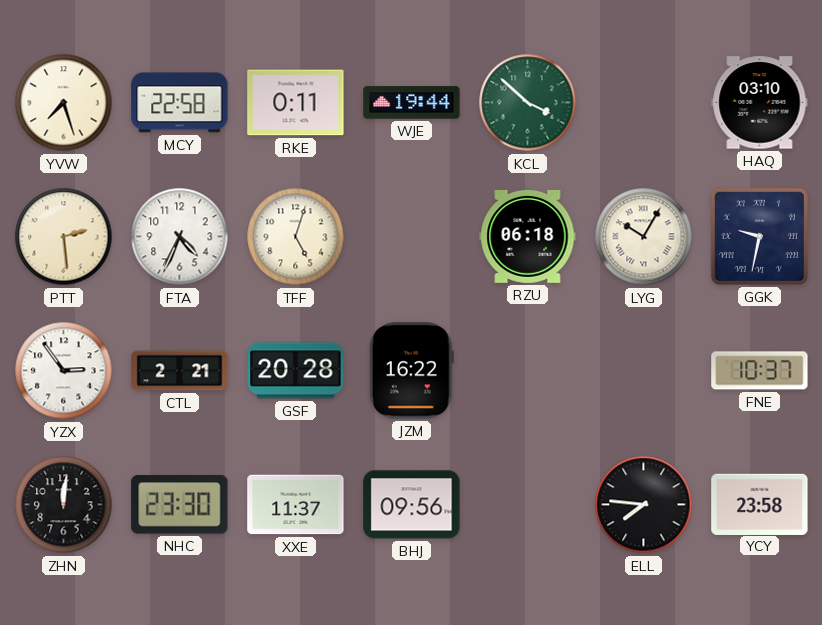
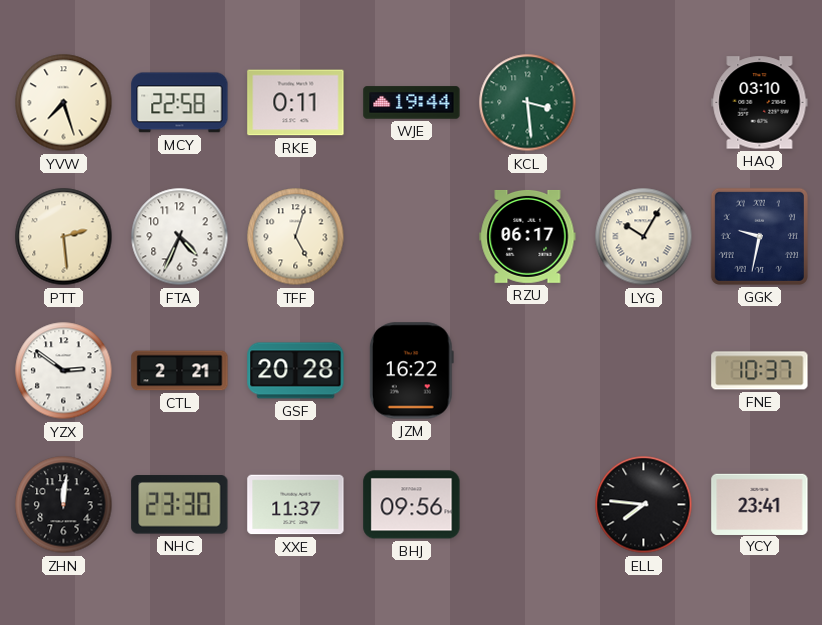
KCL: 3:52 -> 3:29
RZU: 06:18 -> 06:17
YZX: 2:54 -> 2:51
YCY: 23:58 -> 23:41
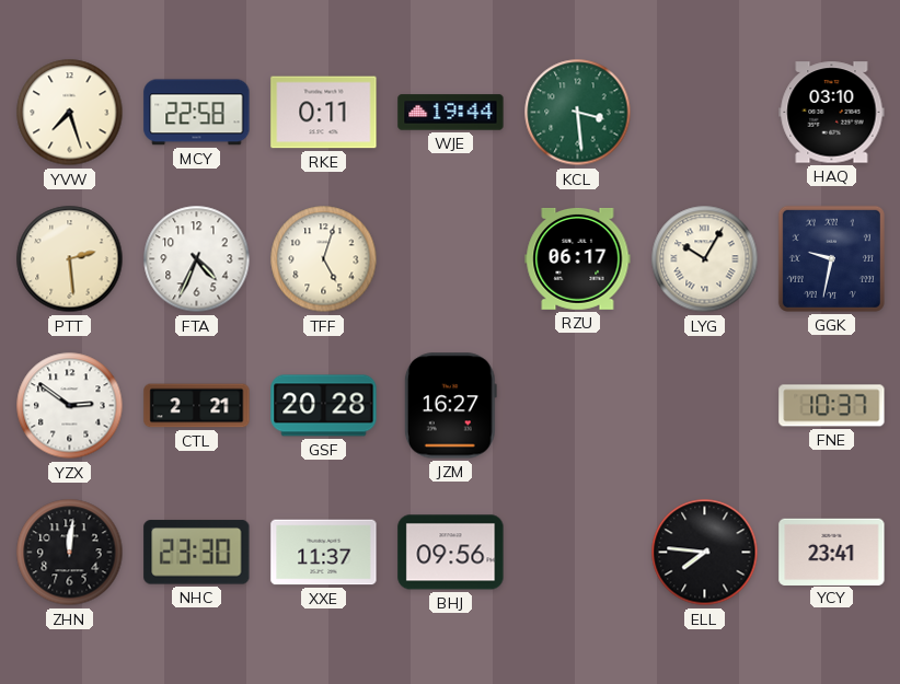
JZM: 16:22 -> 16:27
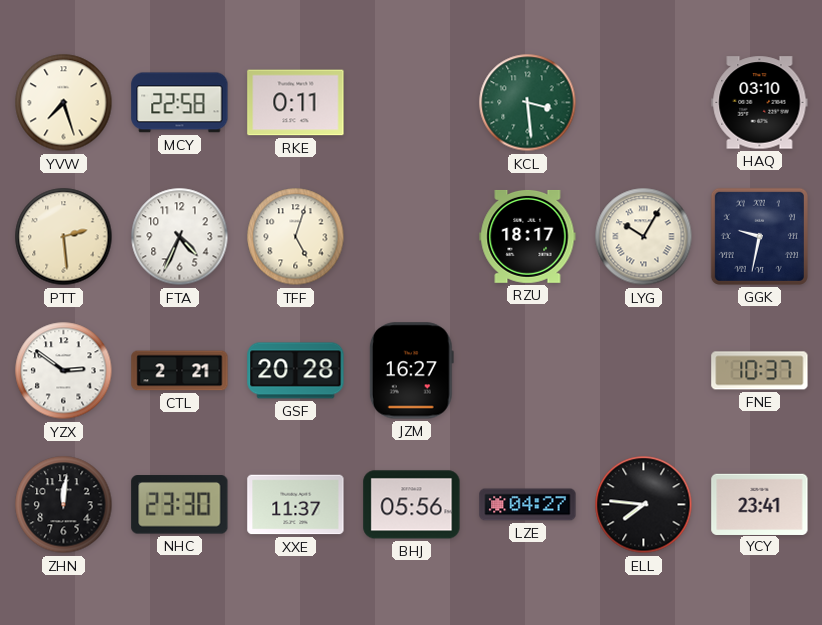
WJE: 19:44 -> none
RZU: 06:17 -> 18:17
BHJ: 09:56 -> 05:56
LZE: none -> 04:27
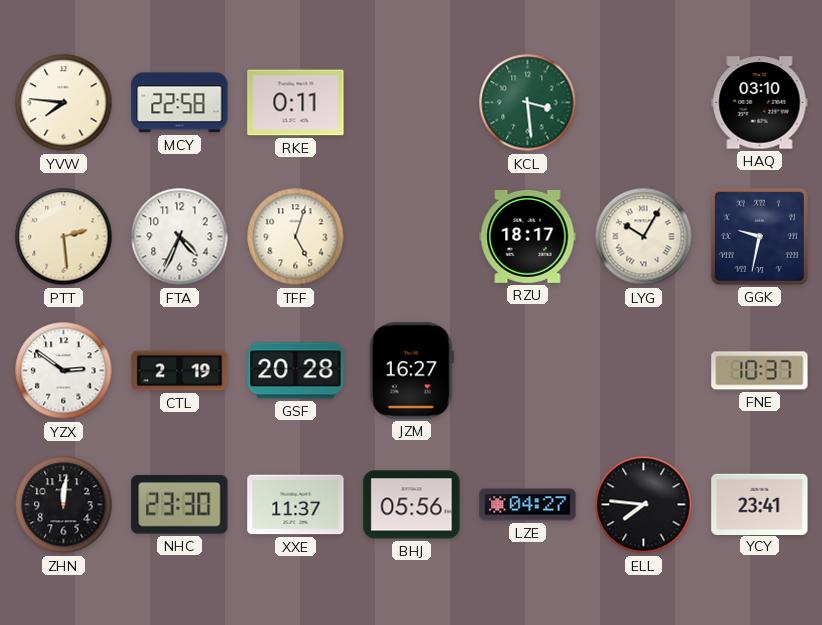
YVW: 7:27 -> 7:46
CTL: 2:21 -> 2:19
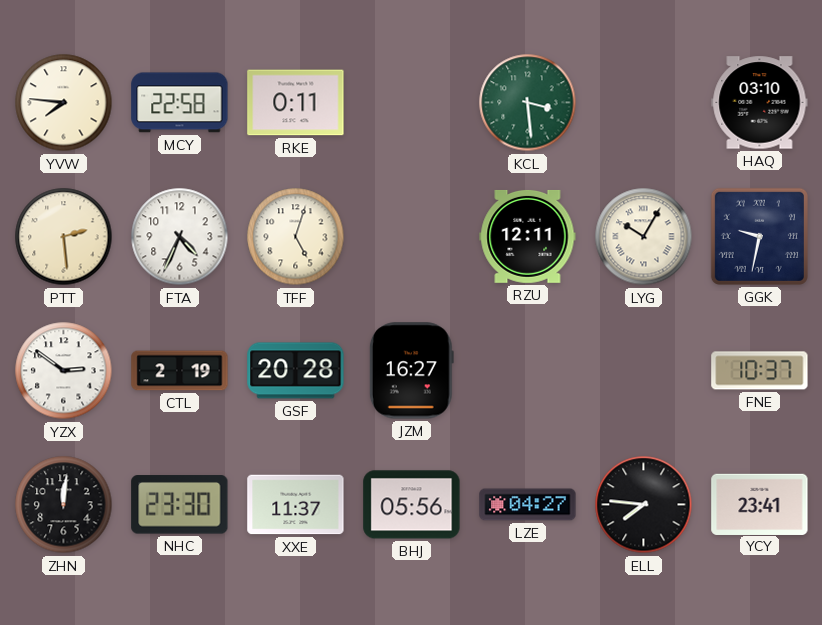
RZU: 18:17 -> 12:11
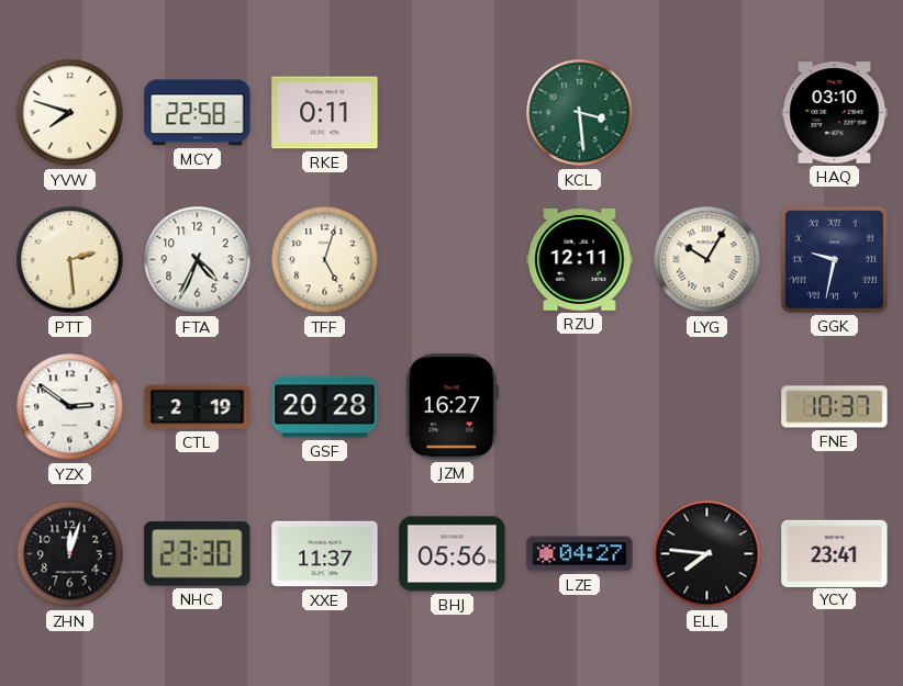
YVW: 7:46 -> 7:48
ZHN: 12:01 -> 12:03
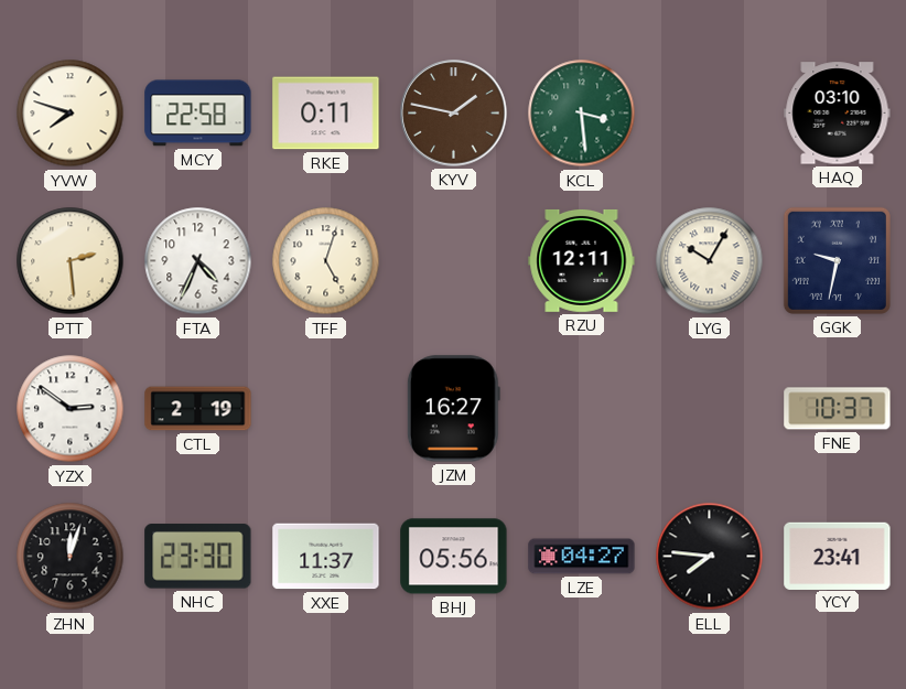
KYV: none -> 1:47
GSF: 20:28 -> none
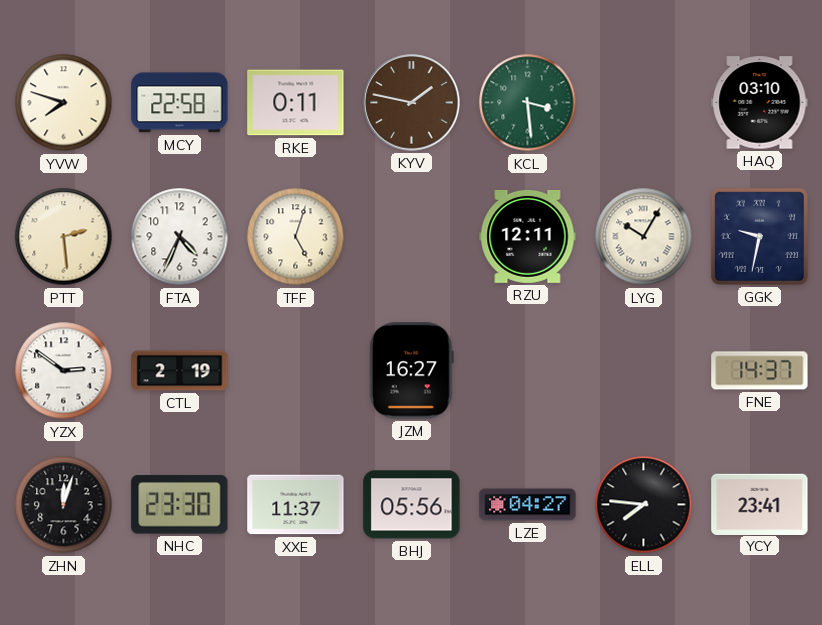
FNE: 10:37 -> 14:37
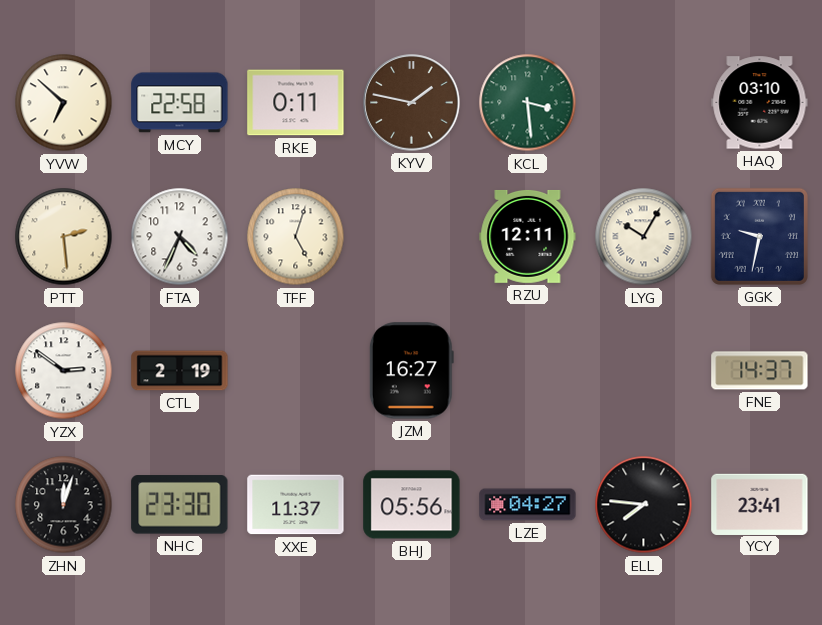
YVW: 7:48 -> 6:52
